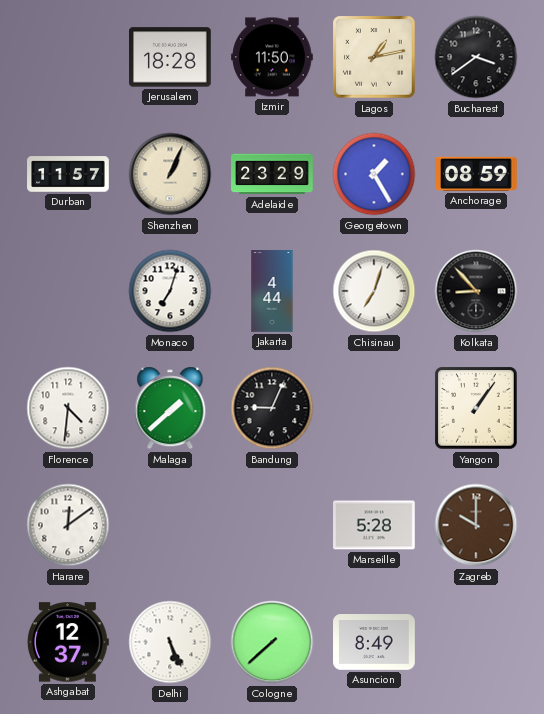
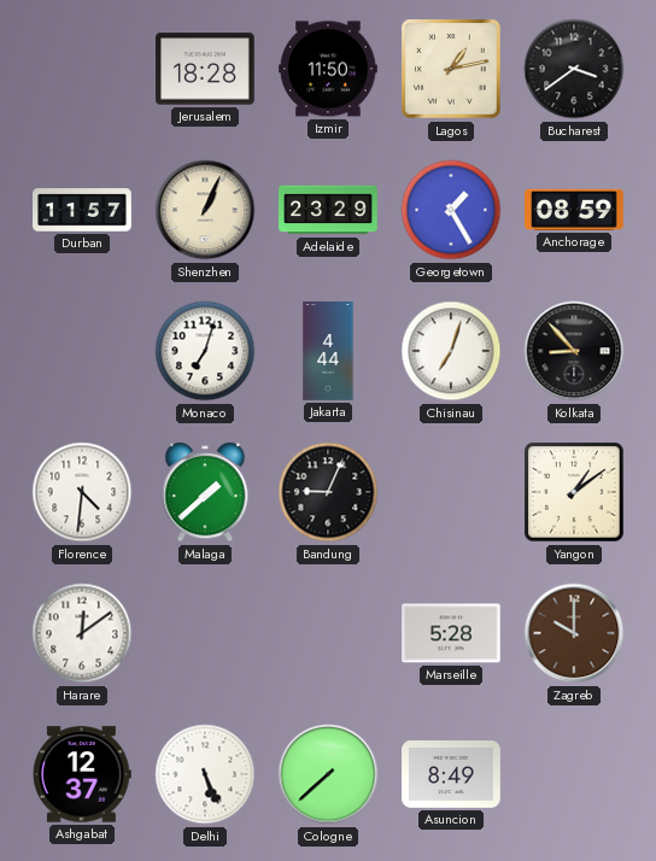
Yangon: 1:06 -> 1:09
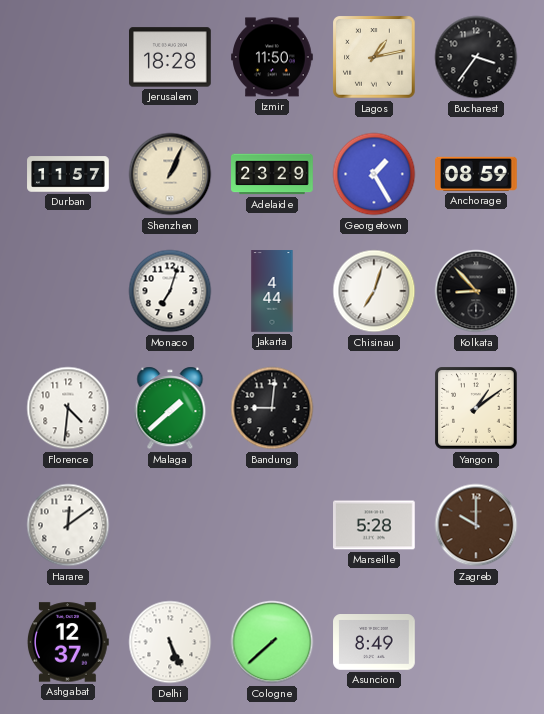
Bucharest: 3:39 -> 3:36
Bandung: 9:04 -> 9:01
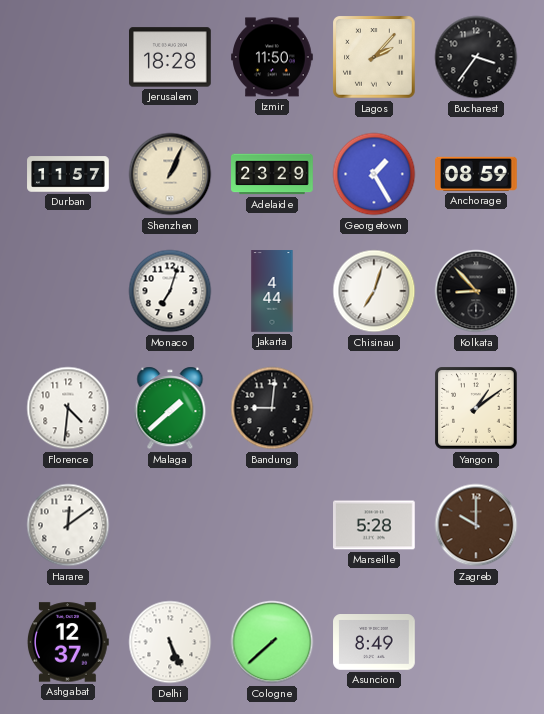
Lagos: 1:13 -> 2:07
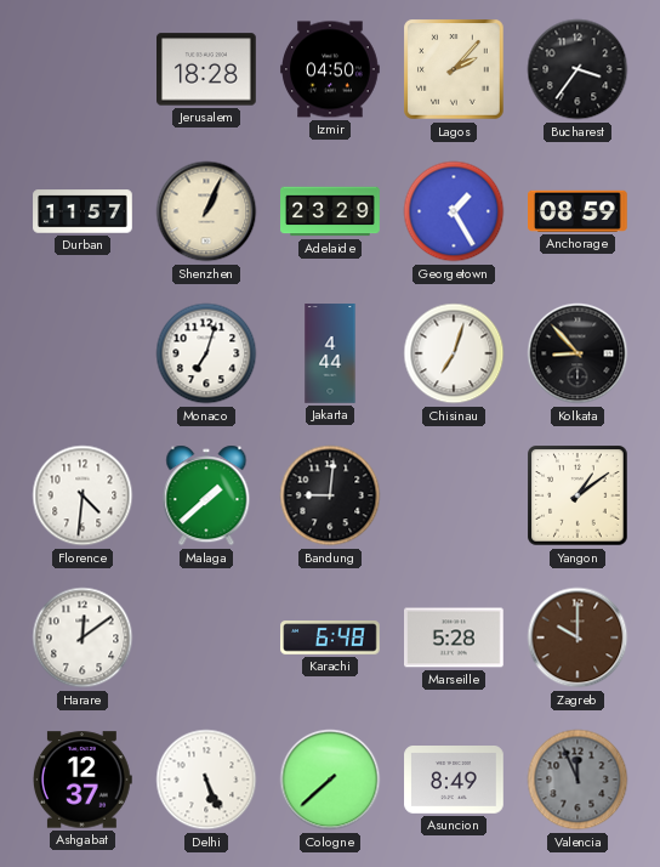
Izmir: 11:50 -> 04:50
Karachi: none -> 6:48
Valencia: none -> 11:56
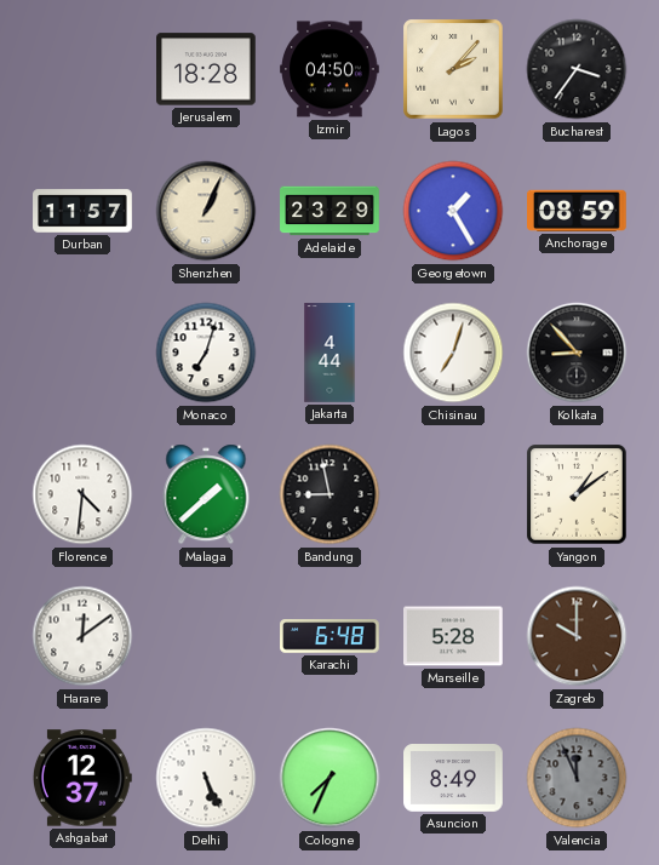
Bandung: 9:01 -> 8:58
Cologne: 7:38 -> 7:34
